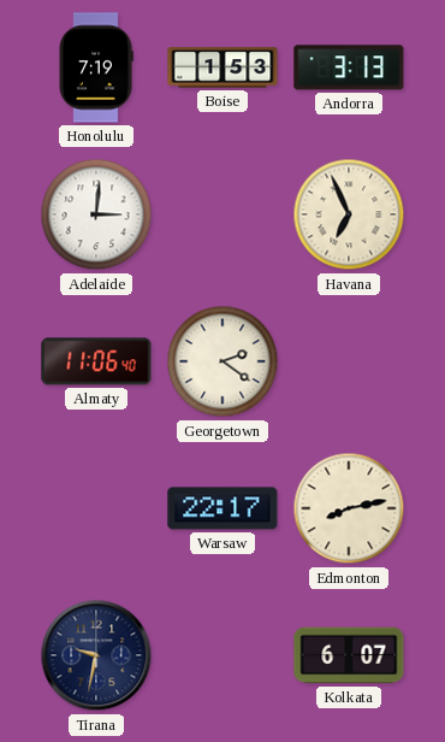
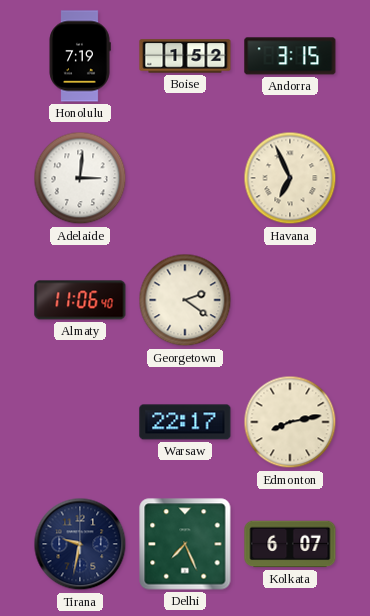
Boise: 1:53 -> 1:52
Andorra: 3:13 -> 3:15
Delhi: none -> 7:26
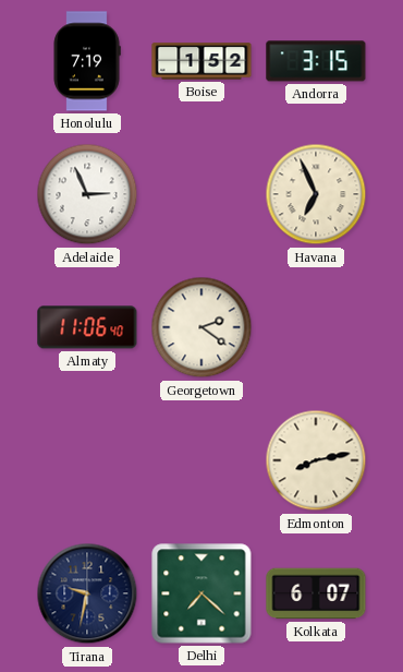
Adelaide: 3:01 -> 2:56
Warsaw: 22:17 -> none
Delhi: 7:26 -> 7:22
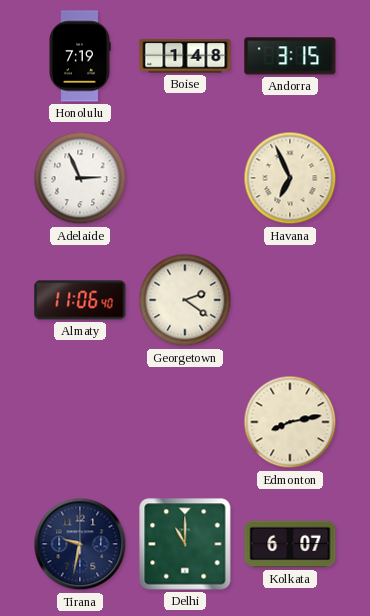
Boise: 1:52 -> 1:48
Delhi: 7:22 -> 11:00
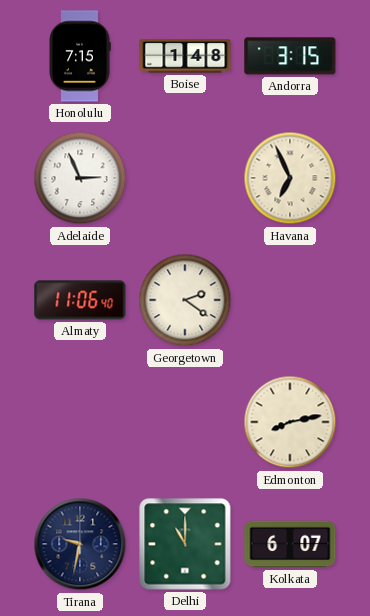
Honolulu: 7:19 -> 7:15
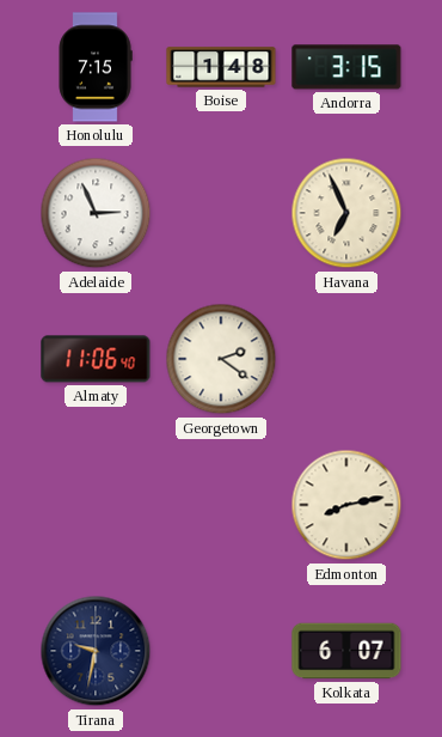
Delhi: 11:00 -> none
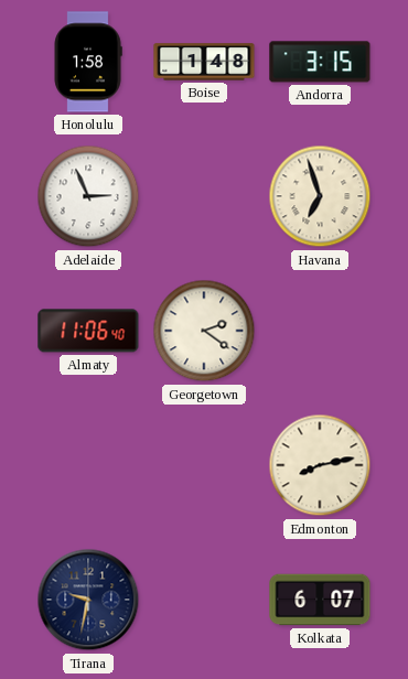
Honolulu: 7:15 -> 1:58
Havana: 6:56 -> 6:57
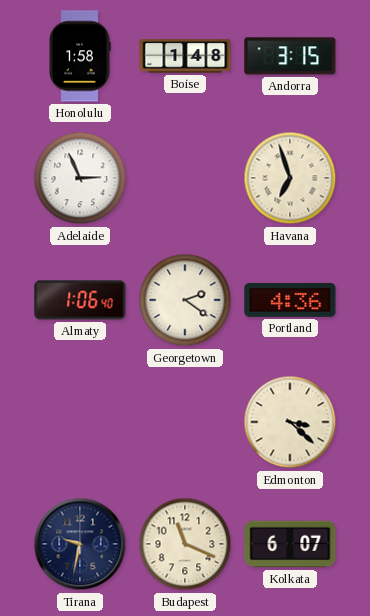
Almaty: 11:06 -> 1:06
Portland: none -> 4:36
Edmonton: 8:13 -> 3:22
Budapest: none -> 11:19
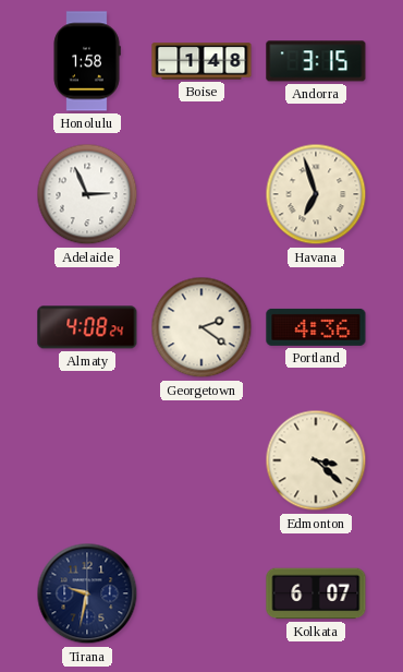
Almaty: 1:06 -> 4:08
Budapest: 11:19 -> none
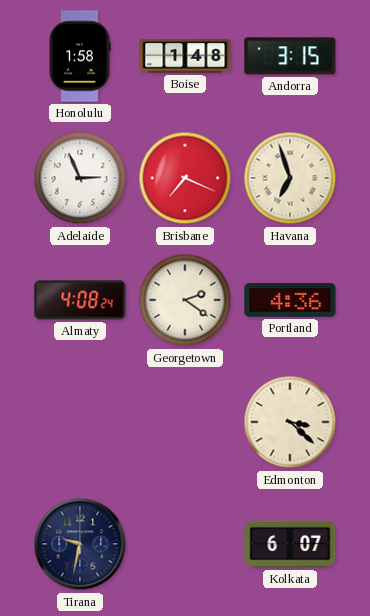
Brisbane: none -> 7:19
